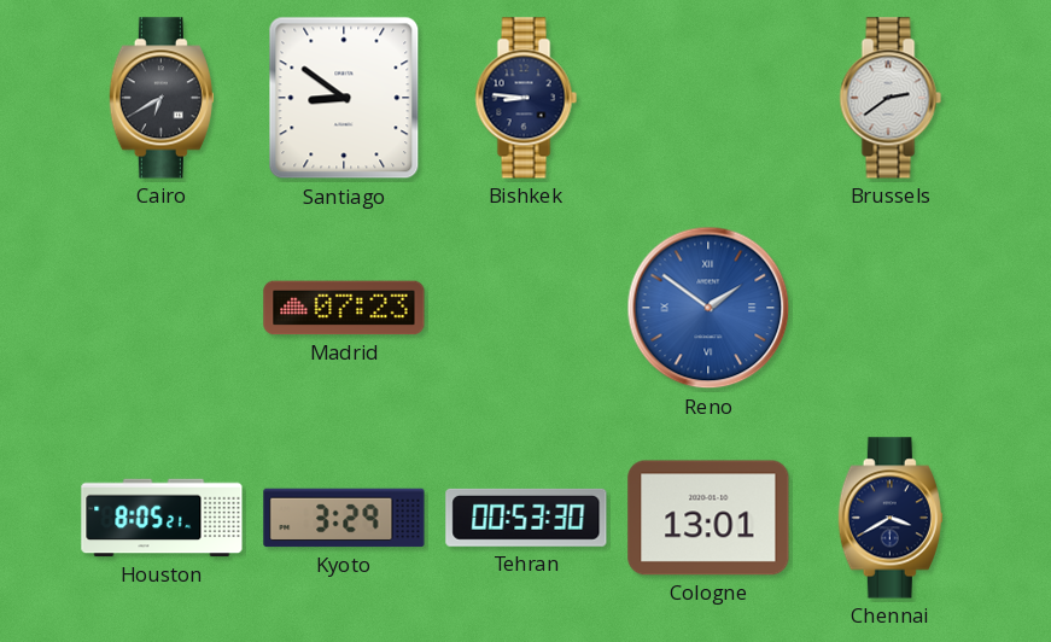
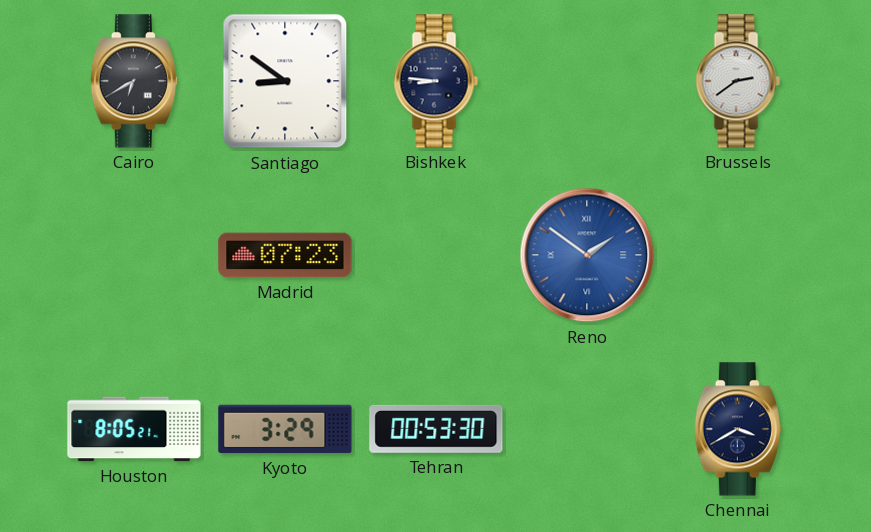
Cologne: 13:01 -> none
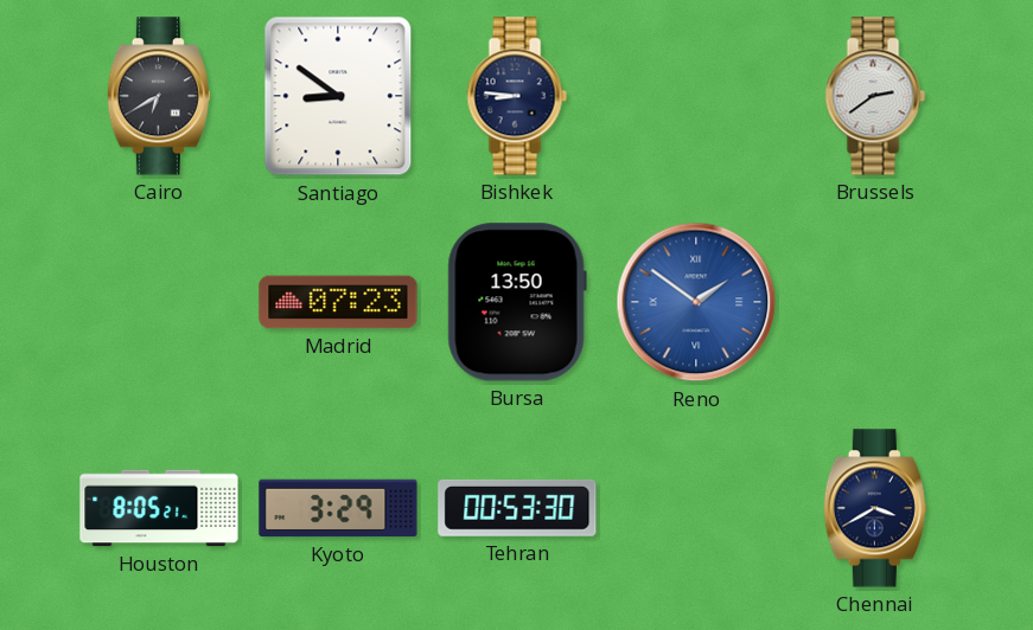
Bursa: none -> 13:50
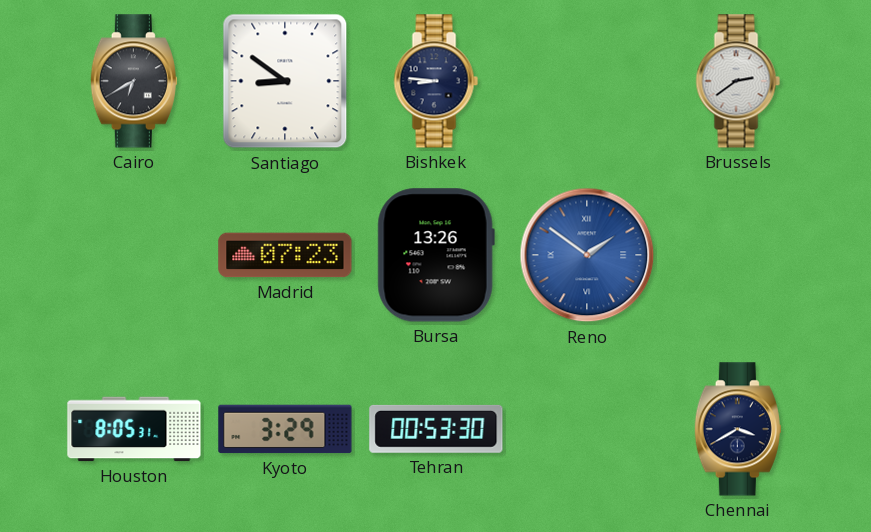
Bursa: 13:50 -> 13:26
Houston: 8:05:21 -> 8:05:31
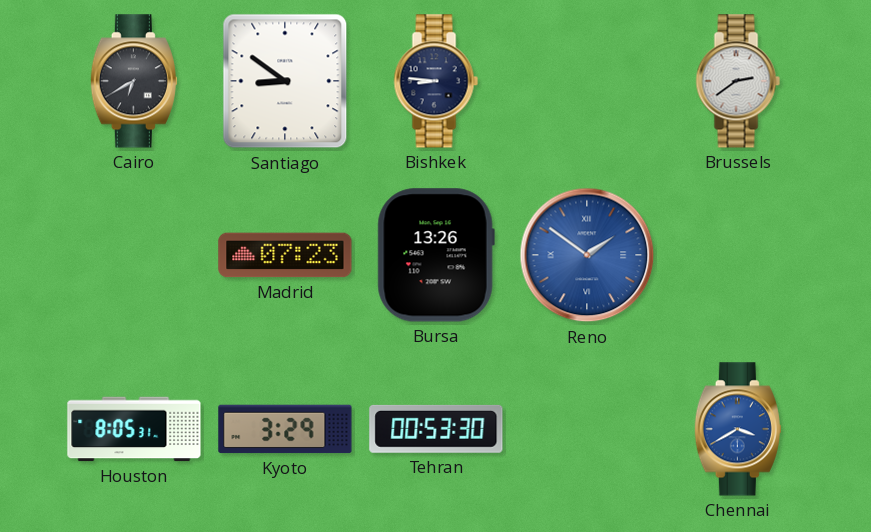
Chennai dial: navy -> blue
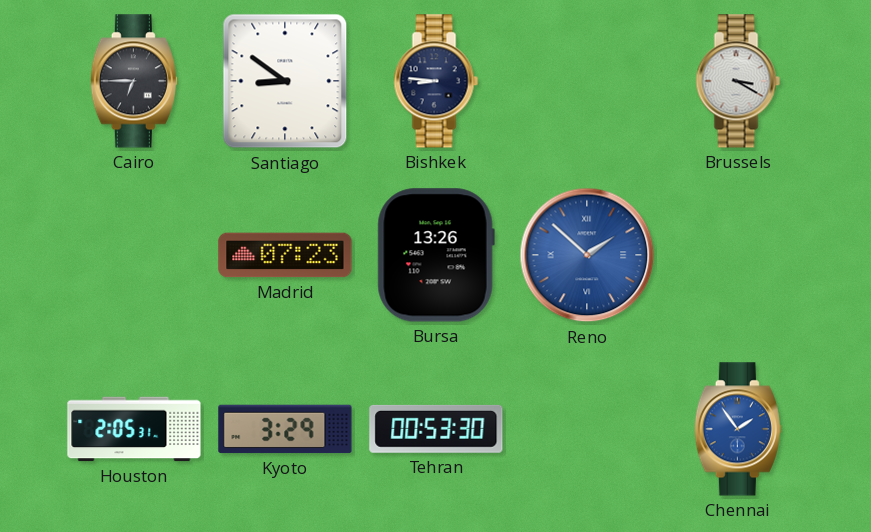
Cairo: 6:40 -> 6:45
Brussels: 2:39 -> 3:20
Reno: 1:51 -> 1:52
Houston: 8:05 -> 2:05
Chennai: 3:40 -> 1:54
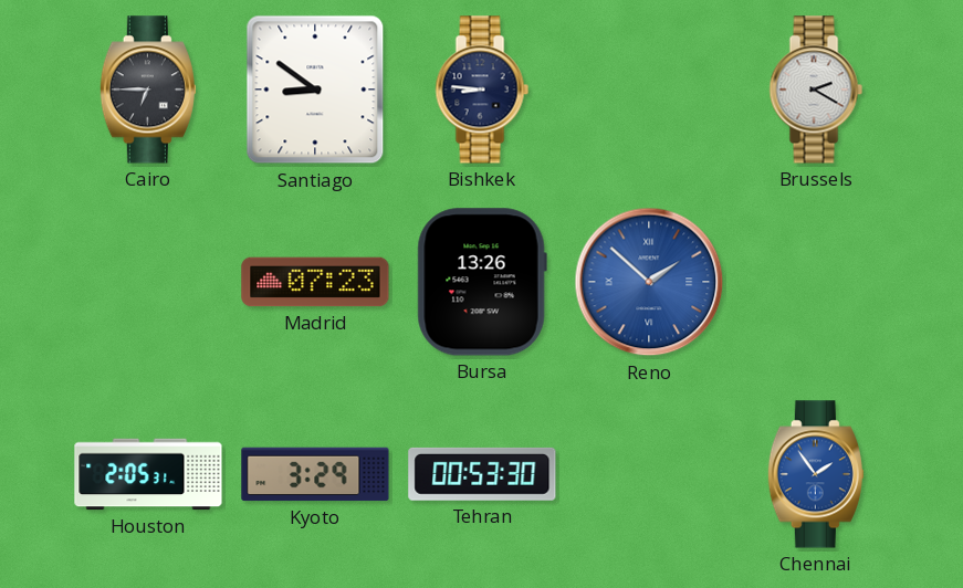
Brussels: 3:20 -> 2:20
